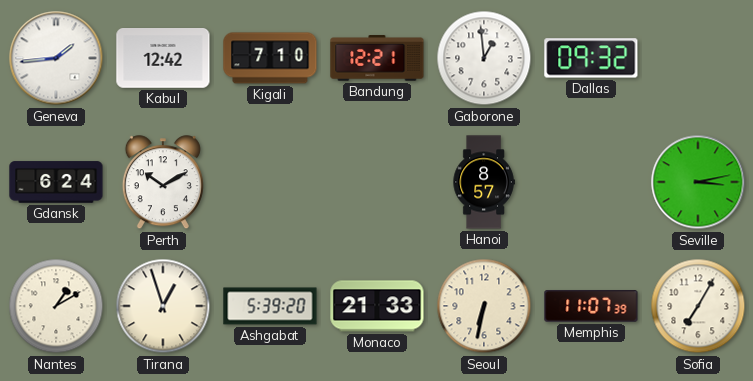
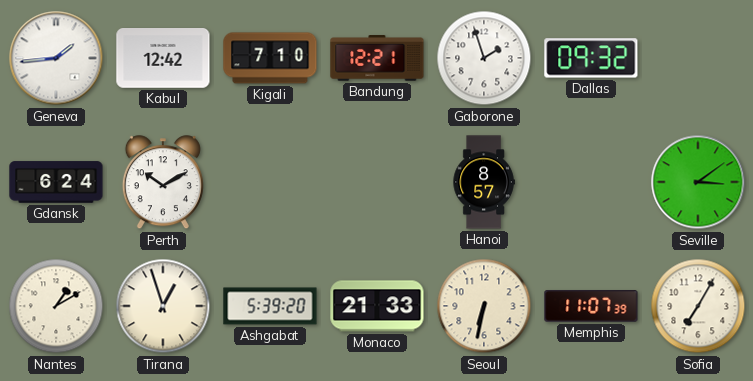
Gaborone: 12:59 -> 1:57
Seville: 3:13 -> 3:09
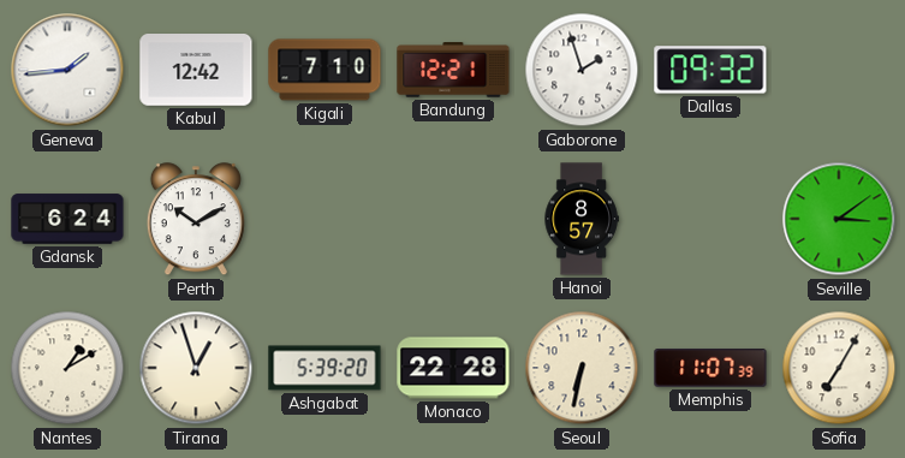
Monaco: 21:33 -> 22:28
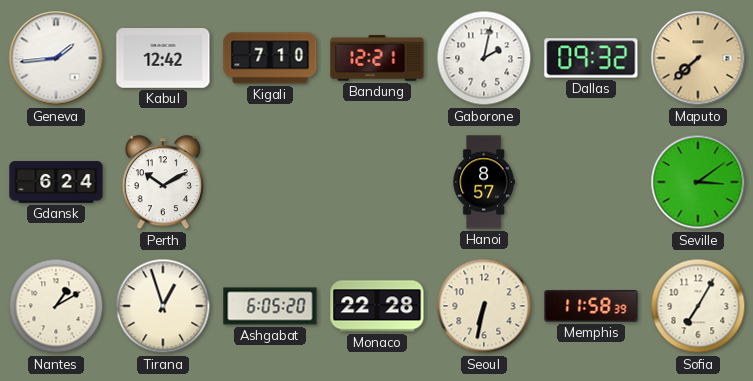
Gaborone: 1:57 -> 2:02
Maputo: none -> 7:38
Ashgabat: 5:39 -> 6:05
Memphis: 11:07 -> 11:58
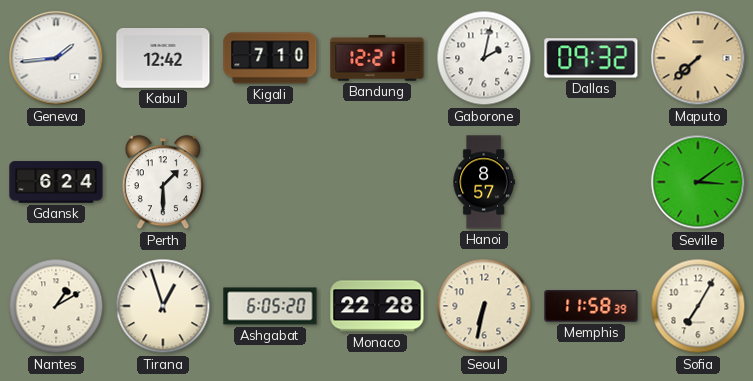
Perth: 10:10 -> 1:30
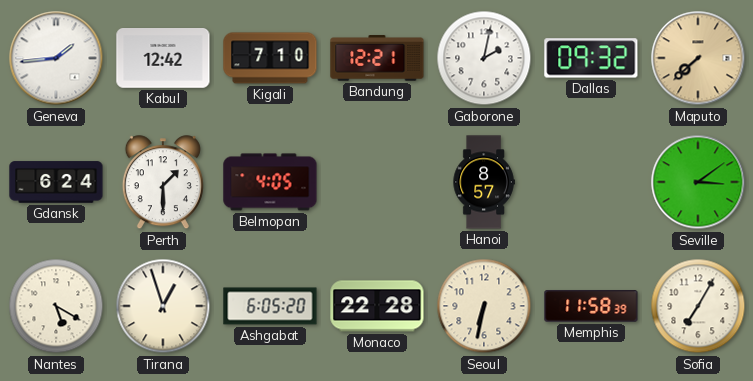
Belmopan: none -> 4:05
Nantes: 1:10 -> 5:20
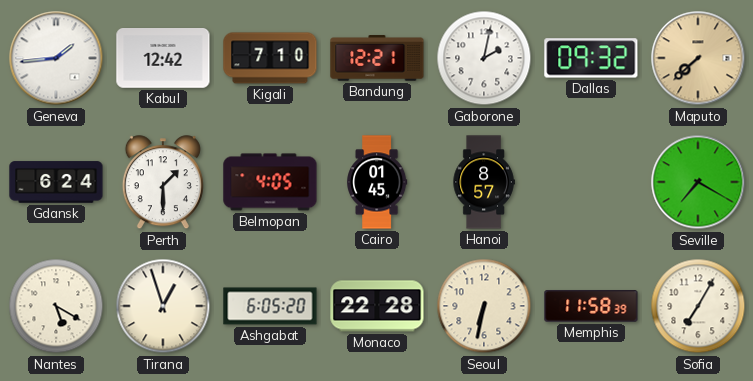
Cairo: none -> 01:45
Seville: 3:09 -> 7:20
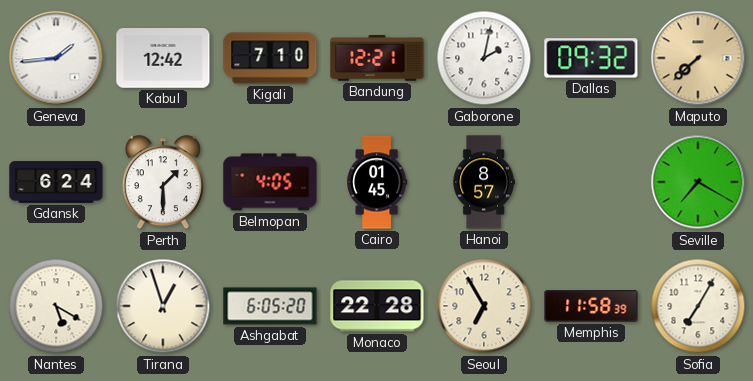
Seoul: 6:32 -> 6:55
